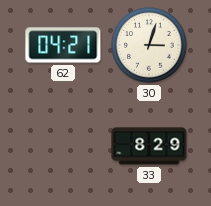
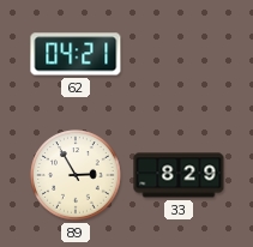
30: 3:03 -> none
89: none -> 2:55
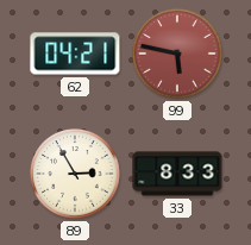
99: none -> 5:47
33: 8:29 -> 8:33
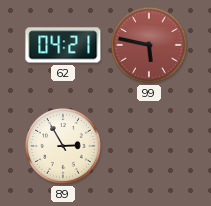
33: 8:33 -> none
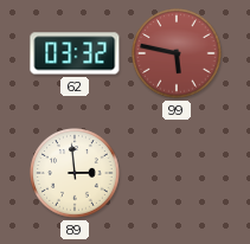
62: 04:21 -> 03:32
89: 2:55 -> 2:59
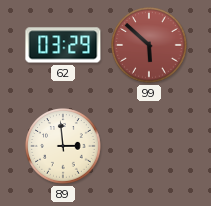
62: 03:32 -> 03:29
99: 5:47 -> 5:52
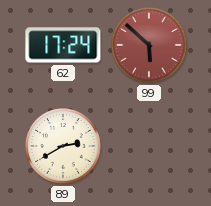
62: 03:29 -> 17:24
89: 2:59 -> 2:40
